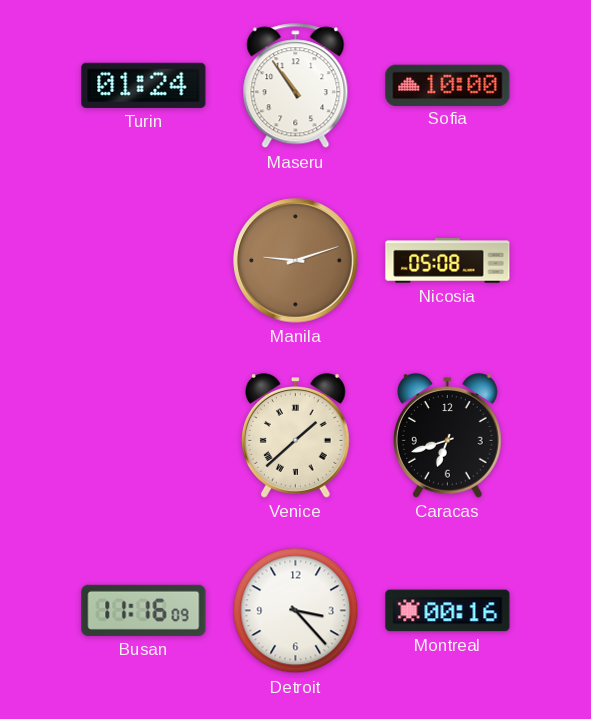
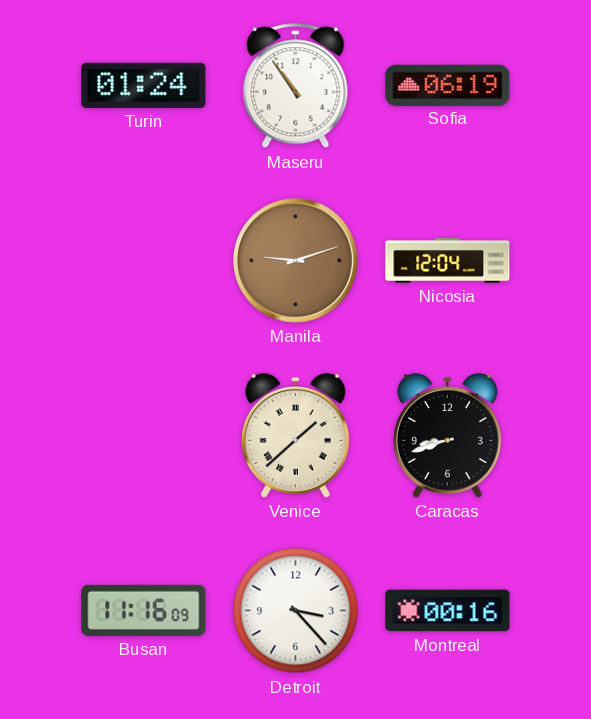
Sofia: 10:00 -> 06:19
Nicosia: 05:08 -> 12:04
Caracas: 6:42 -> 8:42
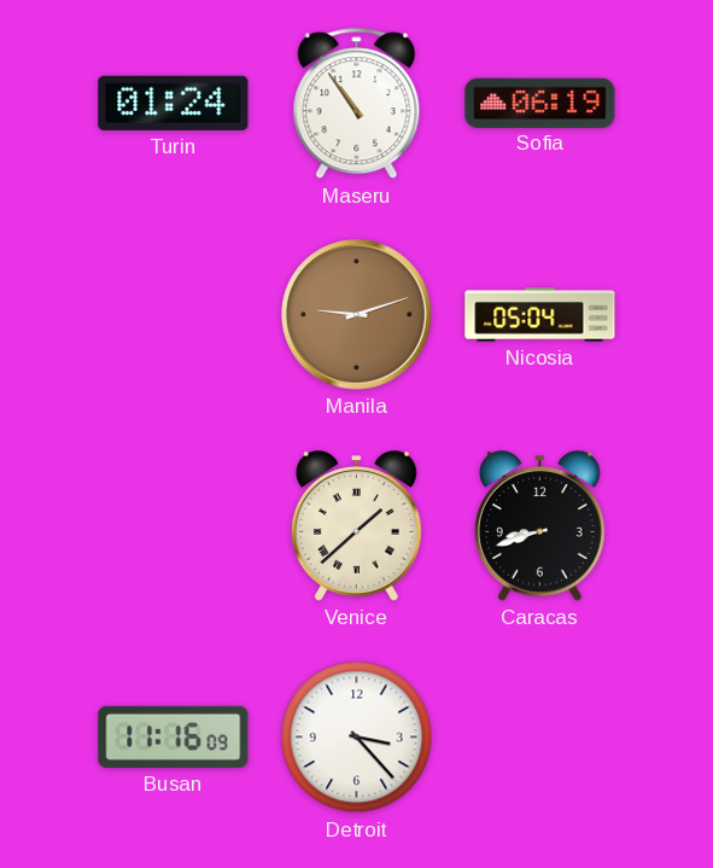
Nicosia: 12:04 -> 05:04
Montreal: 00:16 -> none
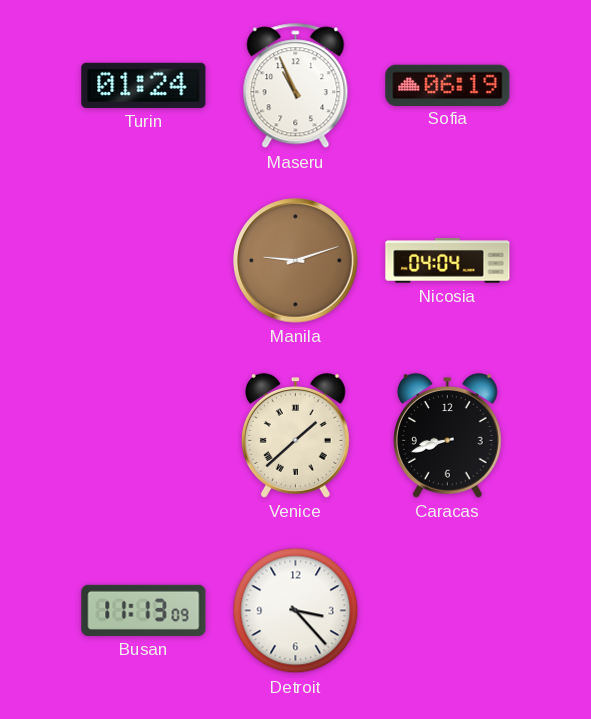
Maseru: 10:54 -> 10:56
Nicosia: 05:04 -> 04:04
Busan: 11:16 -> 11:13
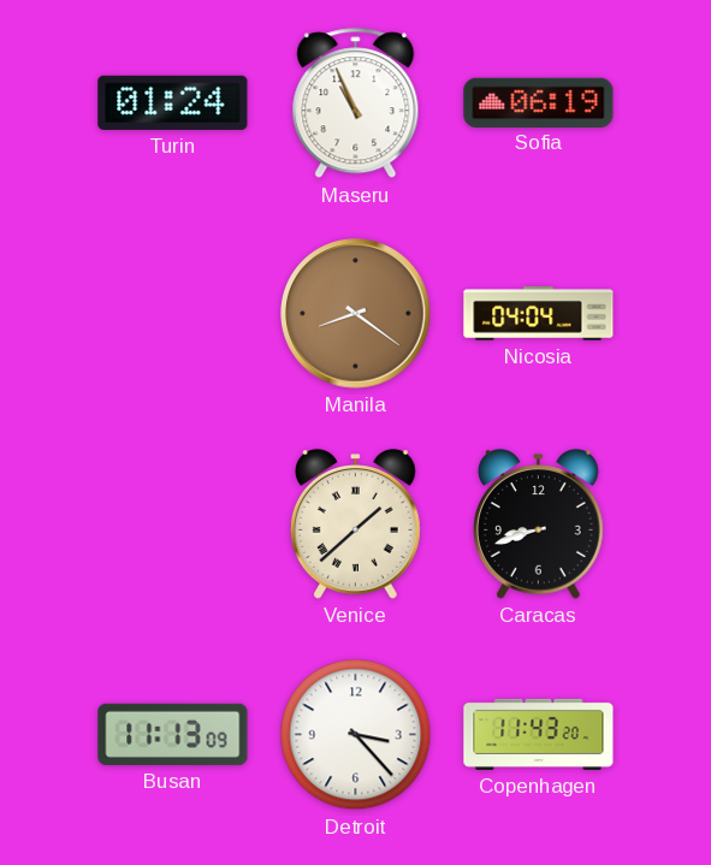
Manila: 9:12 -> 8:21
Copenhagen: none -> 11:43
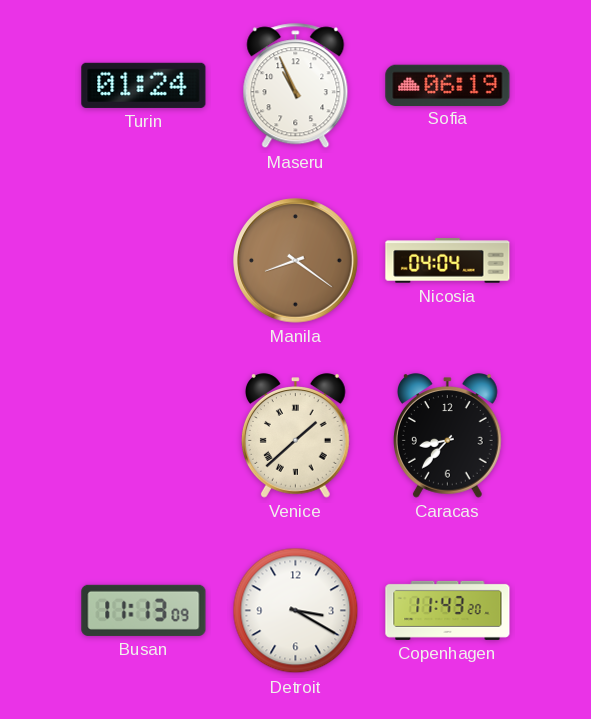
Caracas: 8:42 -> 8:37
Detroit: 3:23 -> 3:20
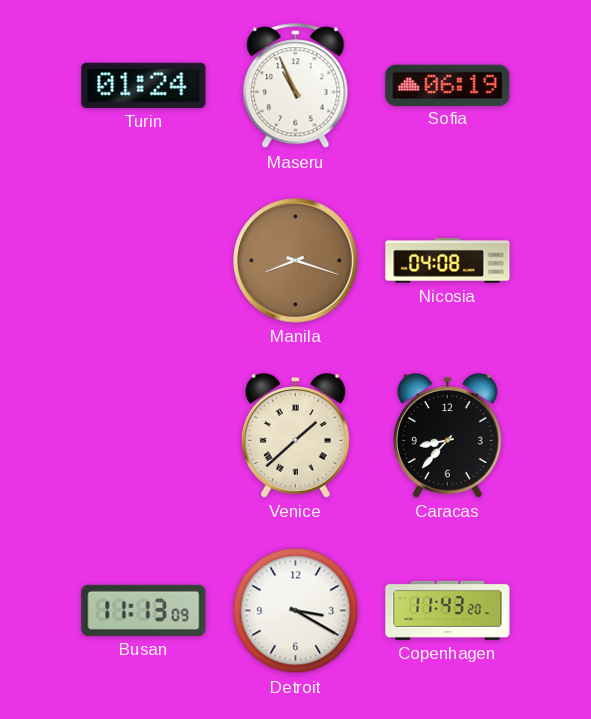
Manila: 8:21 -> 8:18
Nicosia: 04:04 -> 04:08
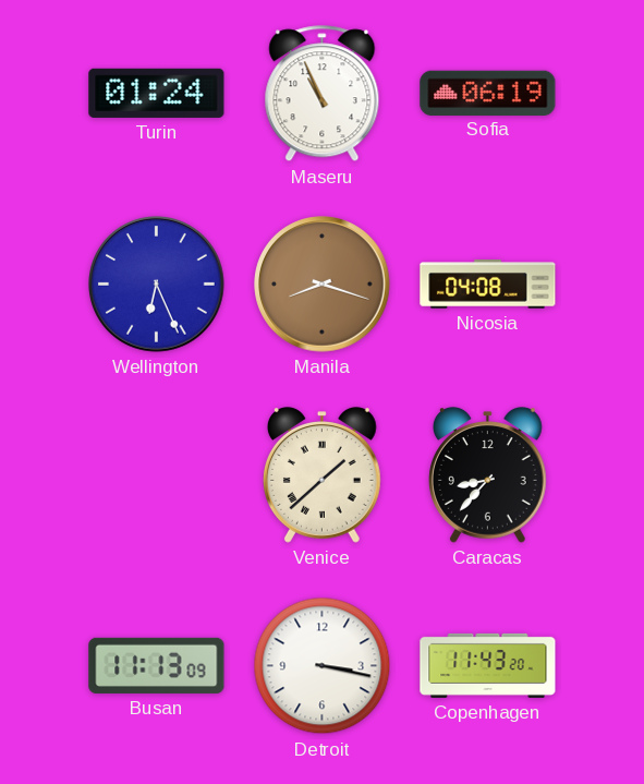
Wellington: none -> 6:26
Detroit: 3:20 -> 3:17
